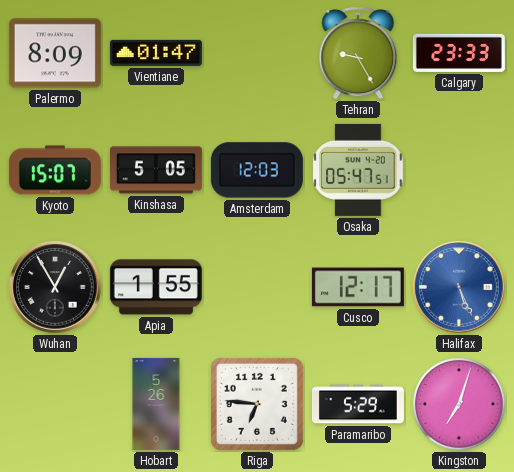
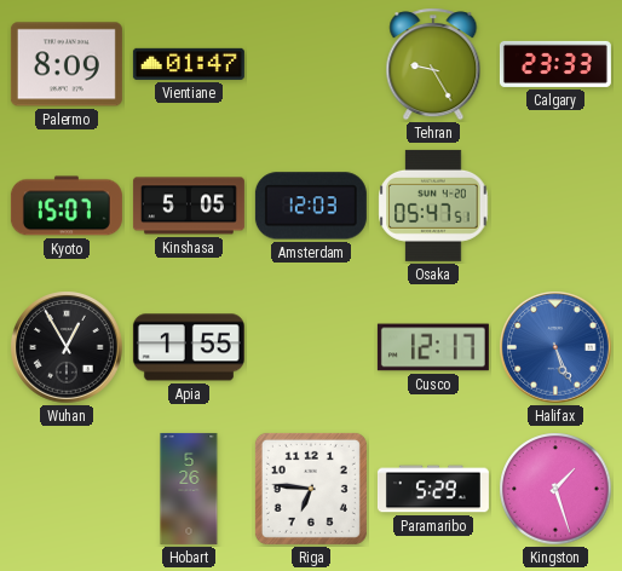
Kingston: 7:03 -> 1:27
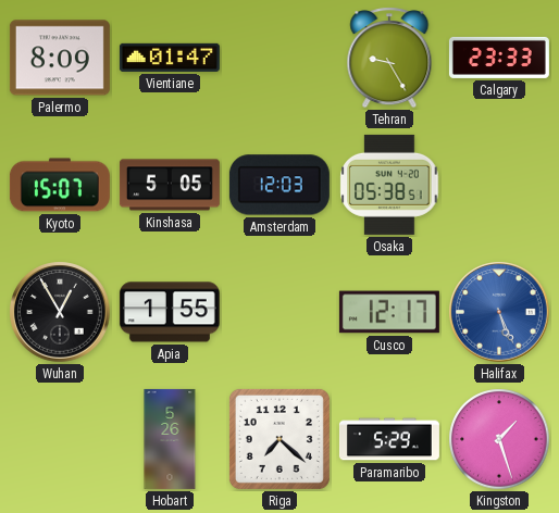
Osaka: 05:47 -> 05:38
Riga: 6:46 -> 7:22
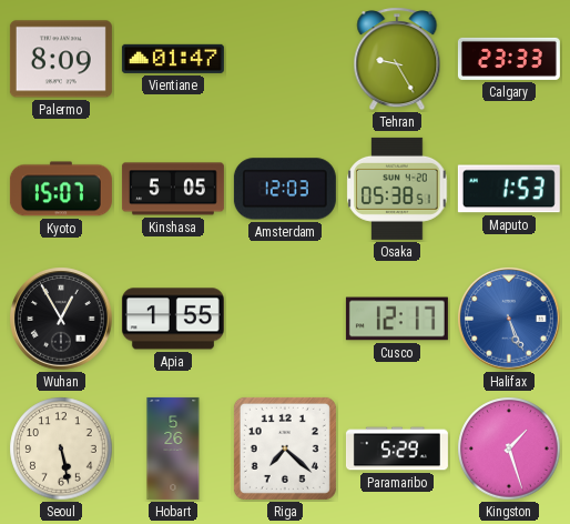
Maputo: none -> 1:53
Seoul: none -> 5:28
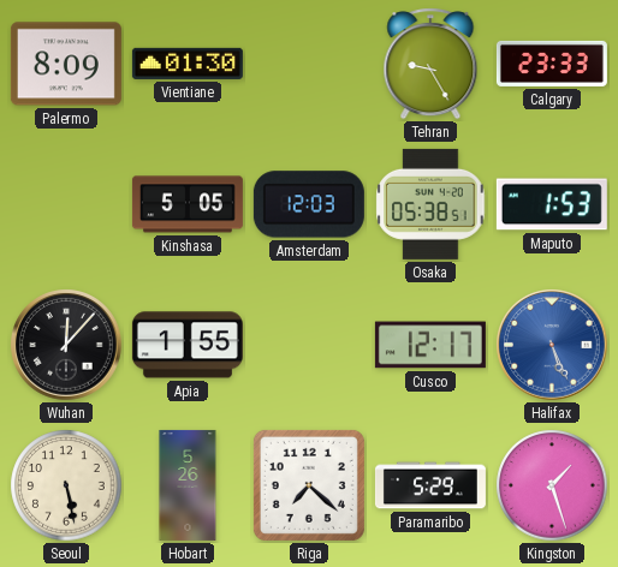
Vientiane: 01:47 -> 01:30
Kyoto: 15:07 -> none
Wuhan: 12:55 -> 12:07
